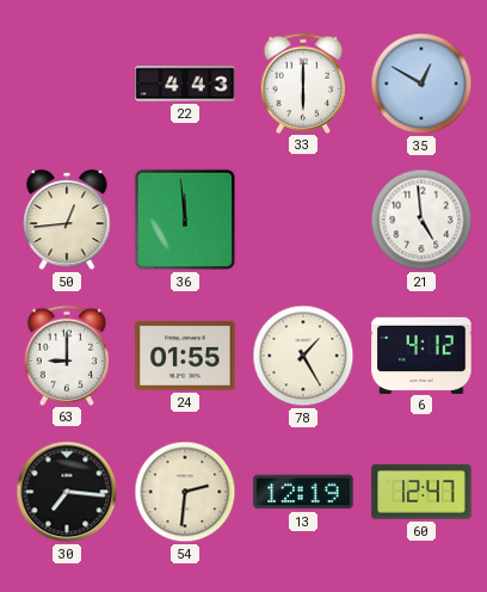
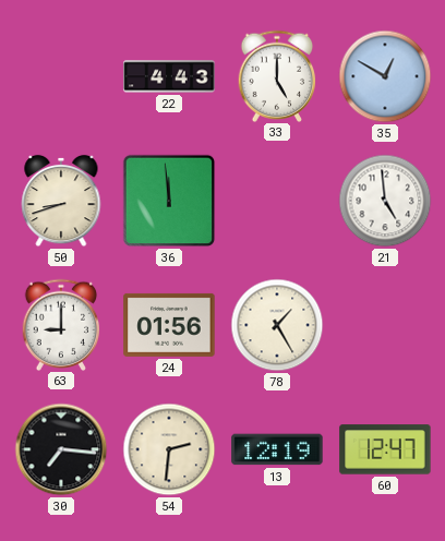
33: 6:00 -> 5:00
50: 12:44 -> 8:42
24: 01:55 -> 01:56
6: 4:12 -> none
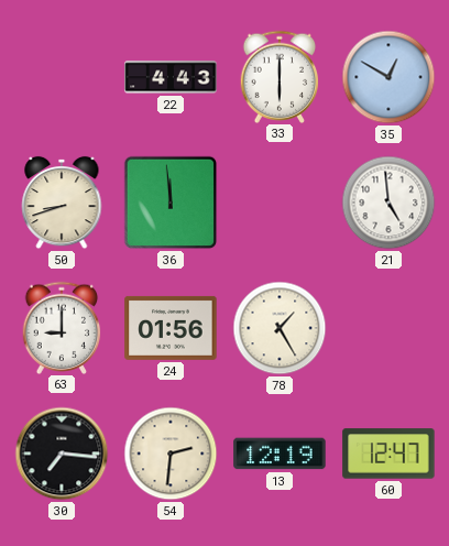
33: 5:00 -> 6:00
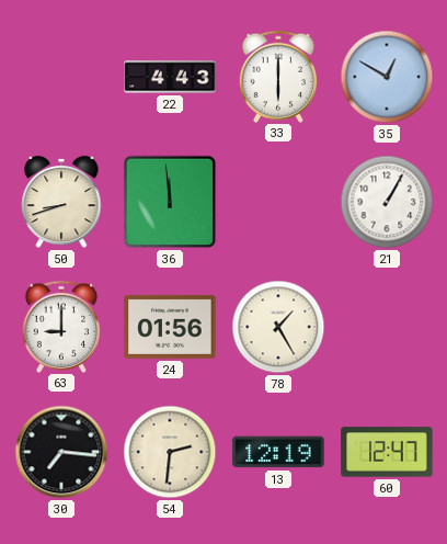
21: 4:59 -> 1:05
